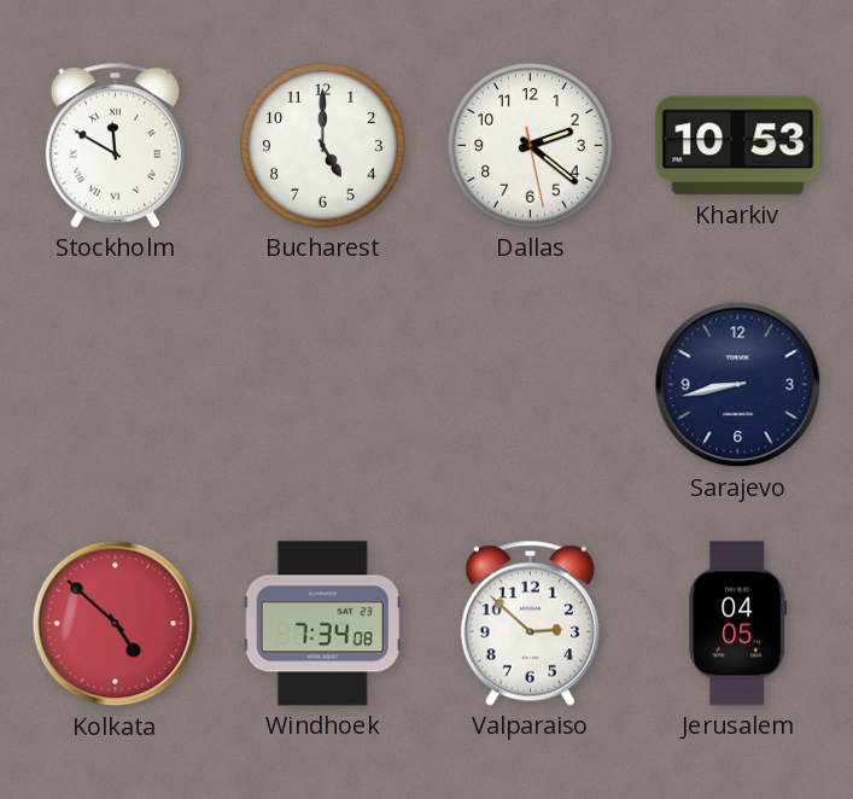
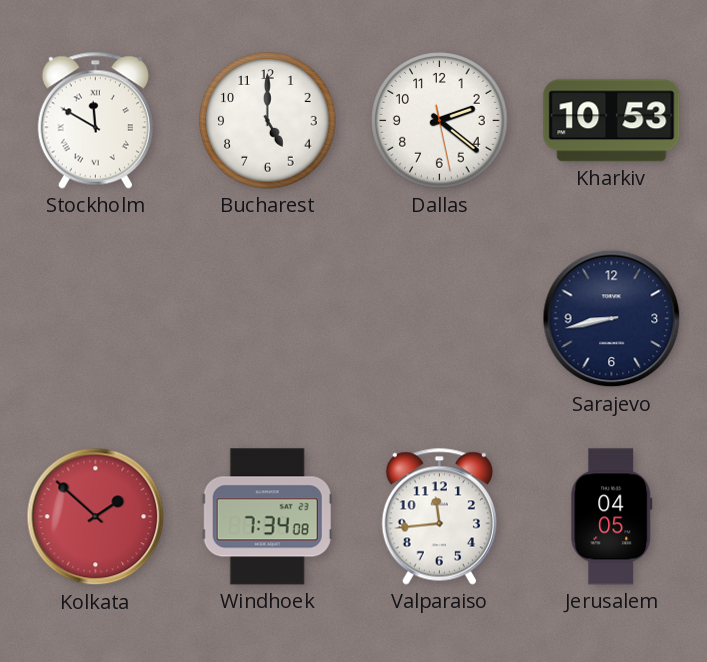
Kolkata: 4:52 -> 1:52
Valparaiso: 2:52 -> 11:44
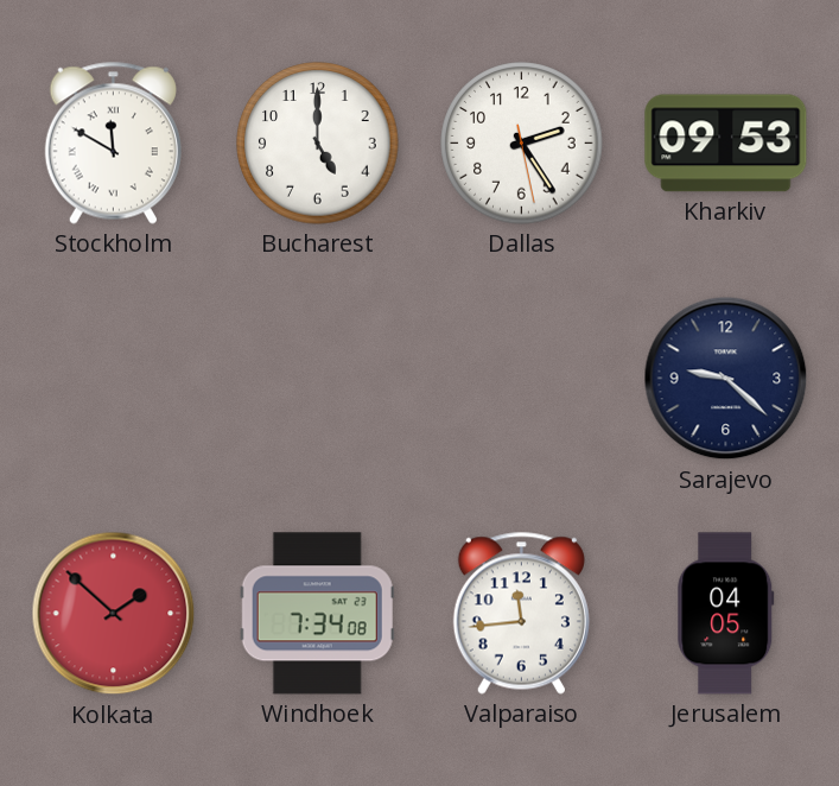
Dallas: 2:21 -> 2:24
Kharkiv: 10:53 -> 09:53
Sarajevo: 8:43 -> 9:22
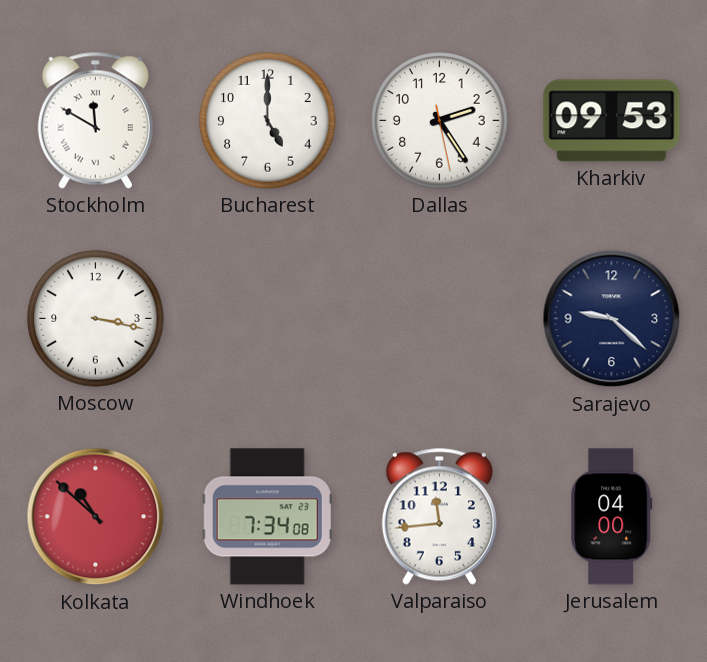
Moscow: none -> 3:17
Kolkata: 1:52 -> 10:52
Jerusalem: 04:05 -> 04:00
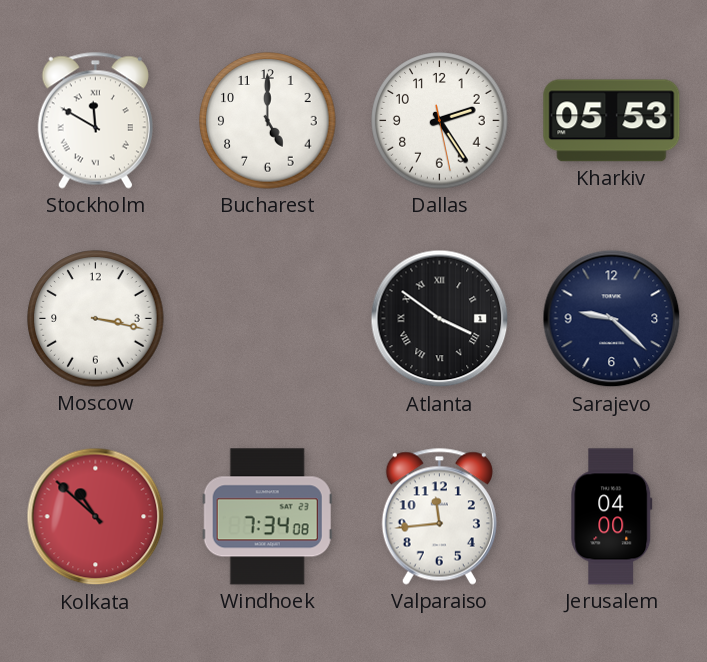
Kharkiv: 09:53 -> 05:53
Atlanta: none -> 3:51
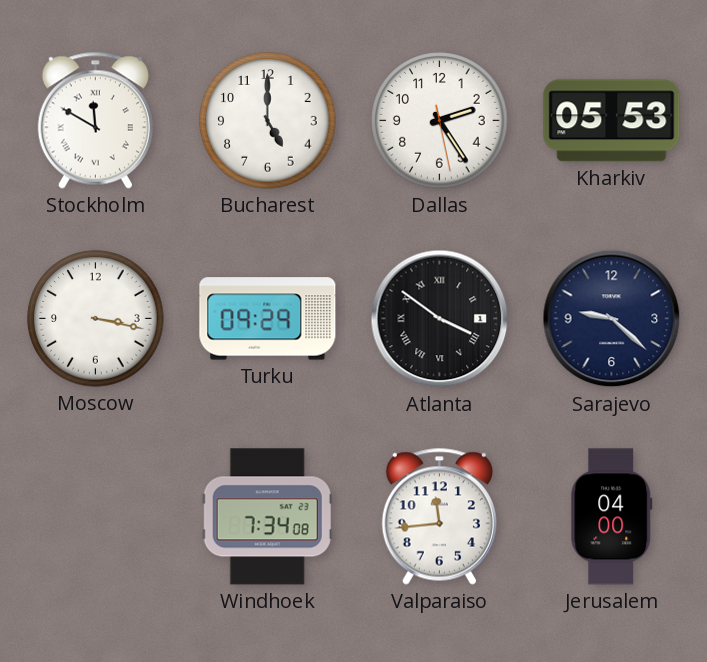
Turku: none -> 09:29
Kolkata: 10:52 -> none
